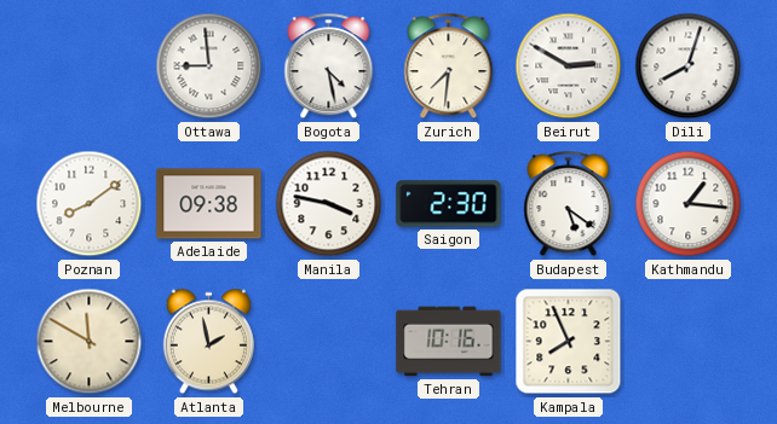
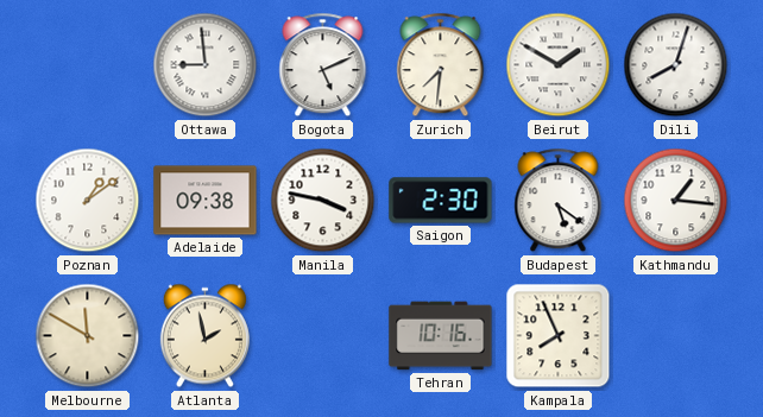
Bogota: 4:28 -> 5:11
Beirut: 2:50 -> 1:50
Poznan: 8:09 -> 1:09
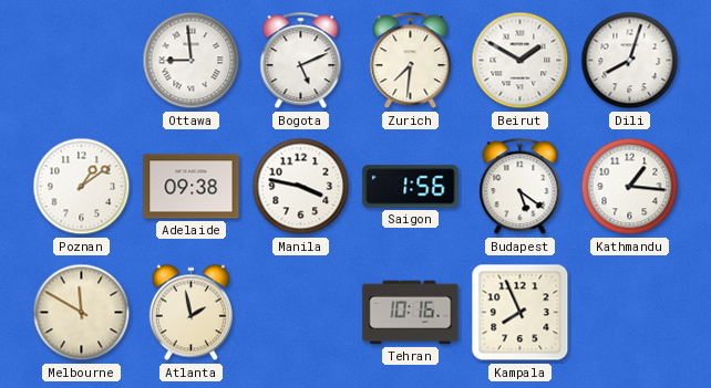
Saigon: 2:30 -> 1:56
